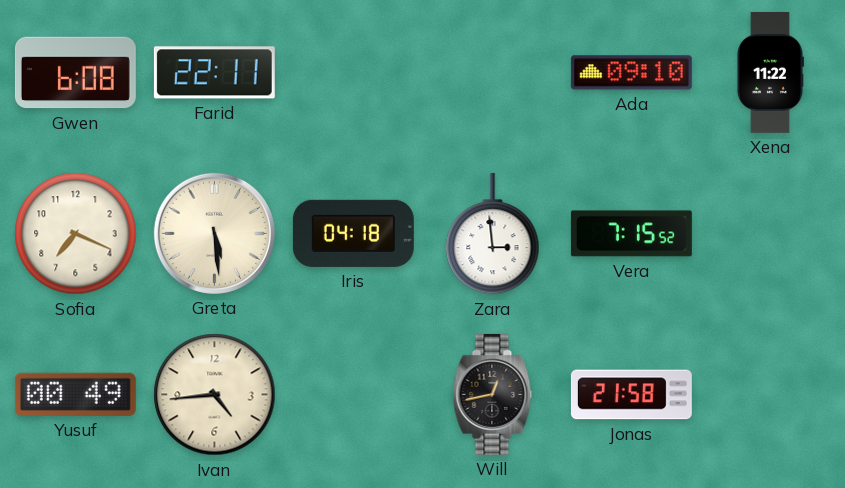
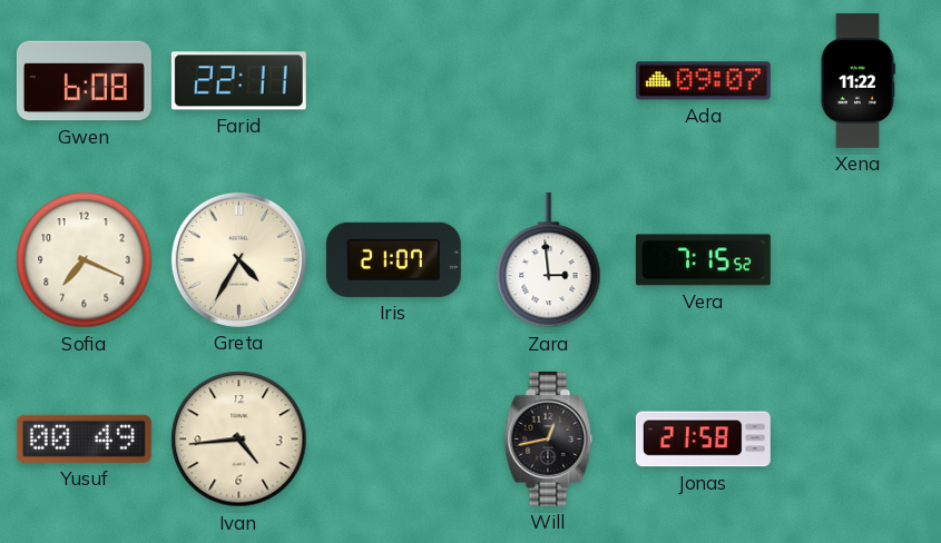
Ada: 09:10 -> 09:07
Greta: 5:29 -> 4:35
Iris: 04:18 -> 21:07
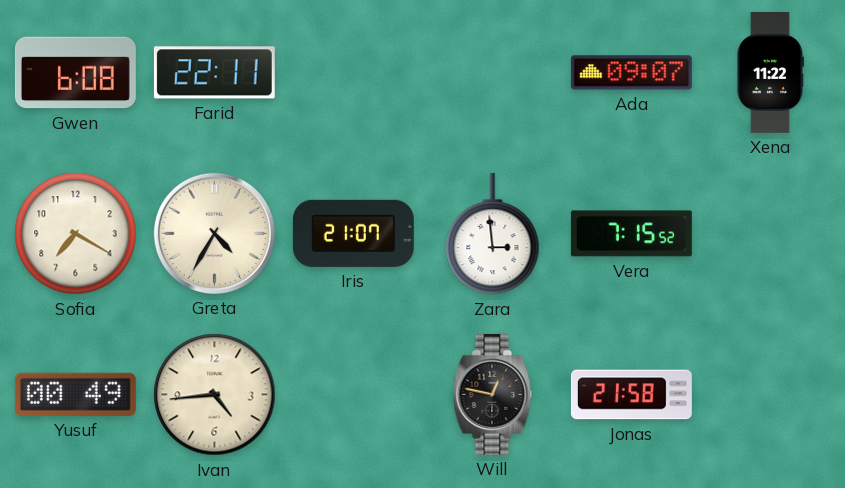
Sofia: 7:19 -> 7:20
Will: 12:43 -> 12:47
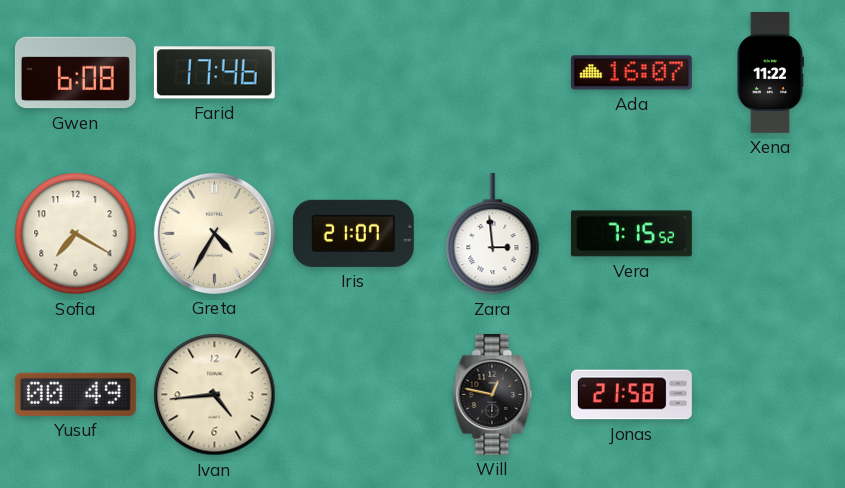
Farid: 22:11 -> 17:46
Ada: 09:07 -> 16:07
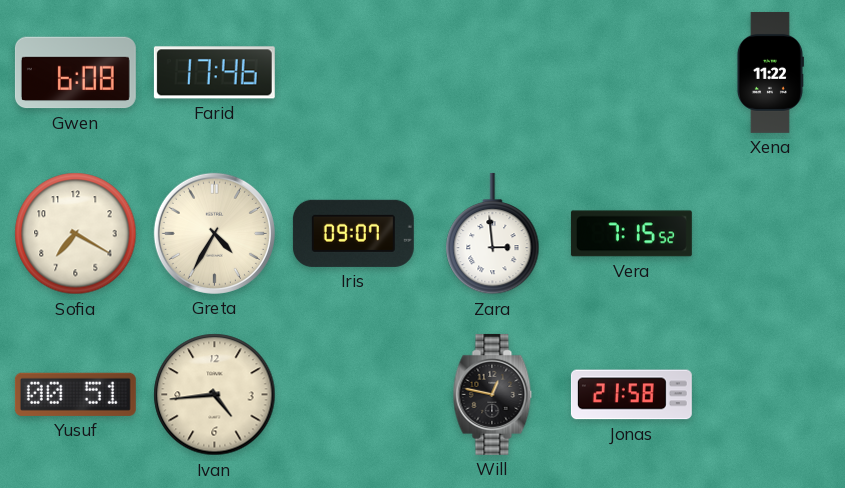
Ada: 16:07 -> none
Iris: 21:07 -> 09:07
Yusuf: 00:49 -> 00:51
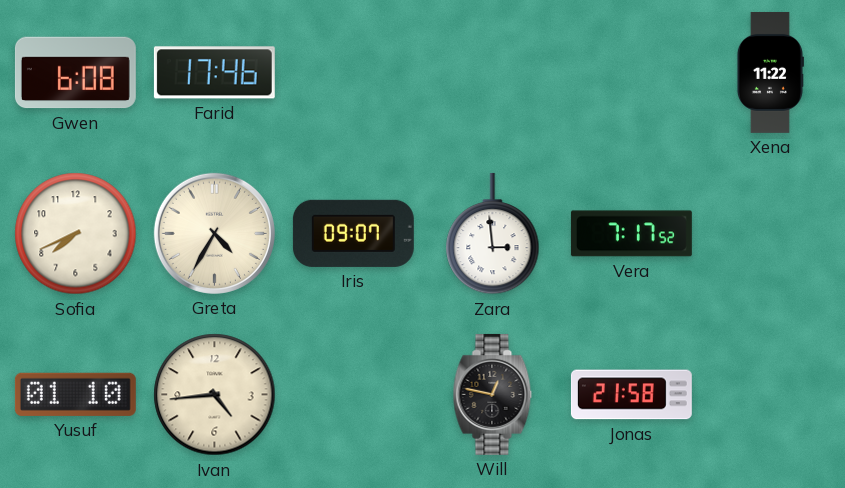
Sofia: 7:20 -> 7:41
Vera: 7:15 -> 7:17
Yusuf: 00:51 -> 01:10
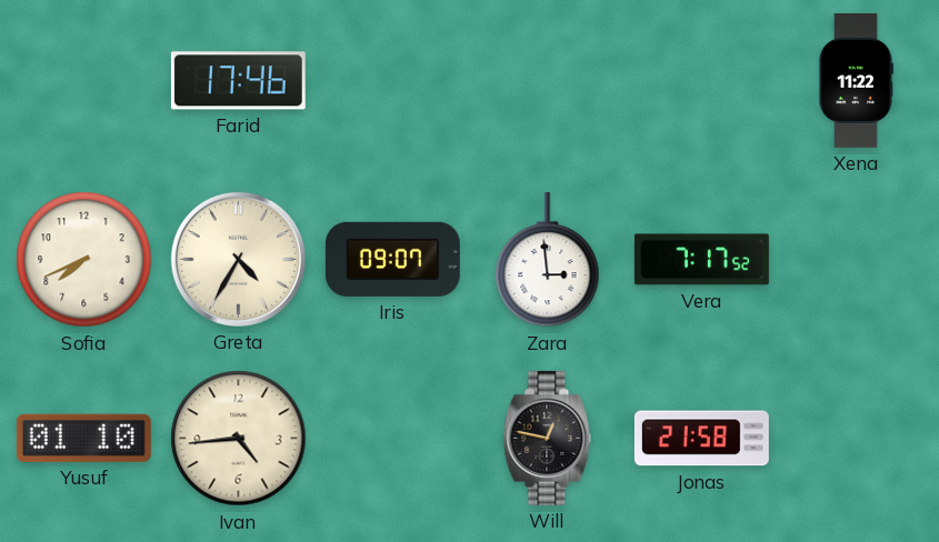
Gwen: 6:08 -> none
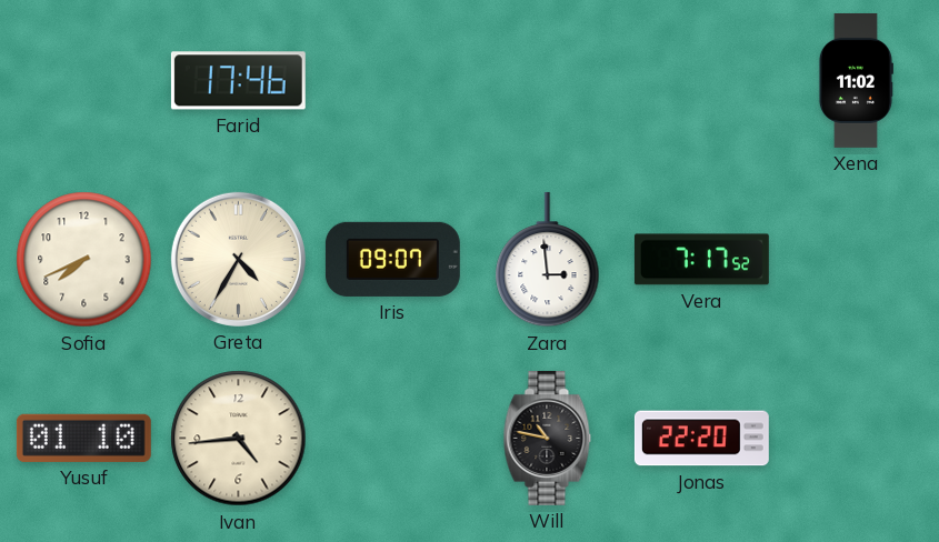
Xena: 11:22 -> 11:02
Will: 12:47 -> 10:47
Jonas: 21:58 -> 22:20
